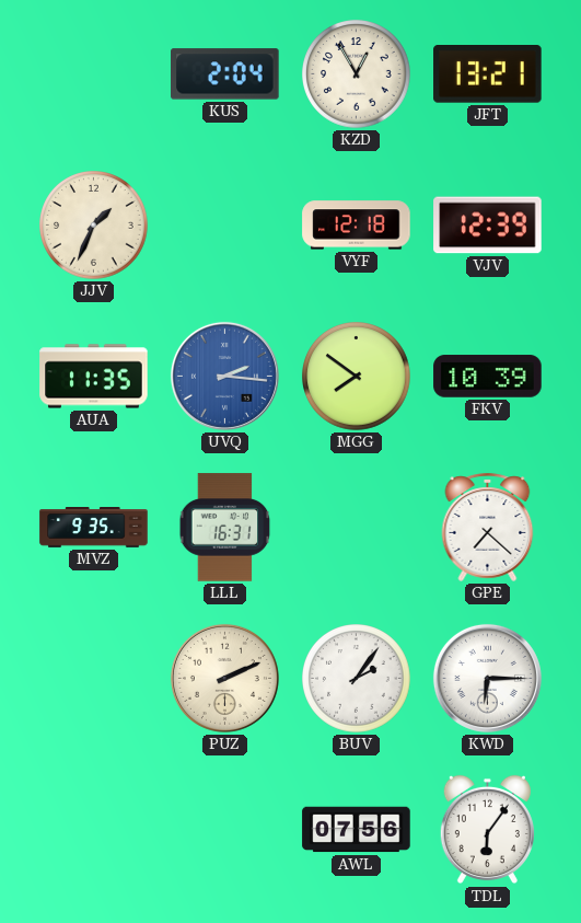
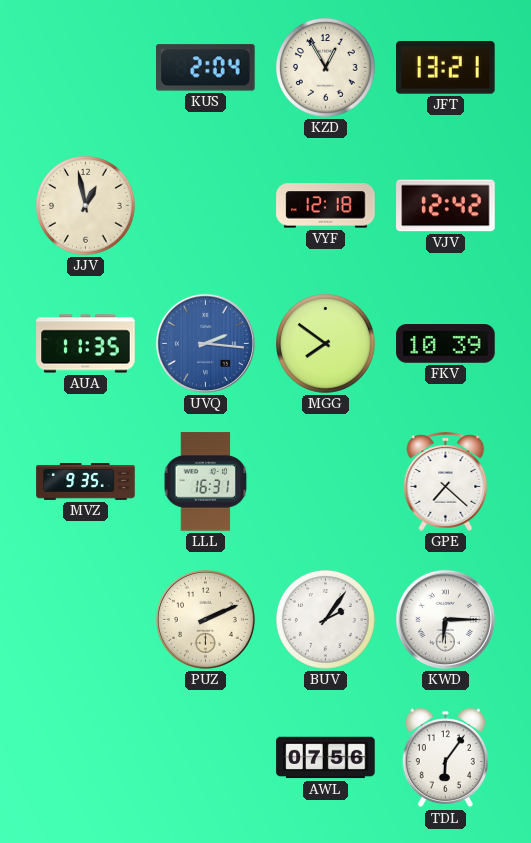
JJV: 1:34 -> 12:58
VJV: 12:39 -> 12:42
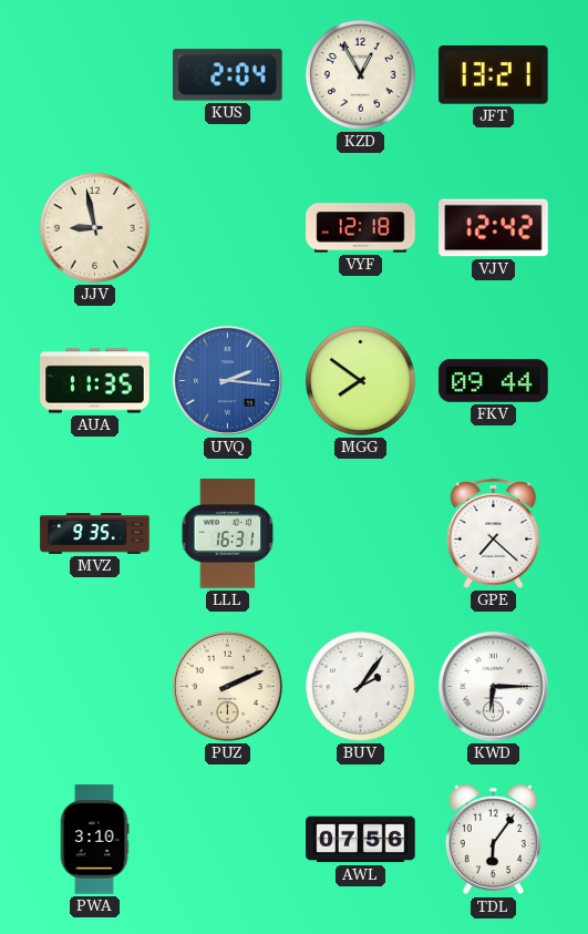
JJV: 12:58 -> 8:58
FKV: 10:39 -> 09:44
PWA: none -> 3:10
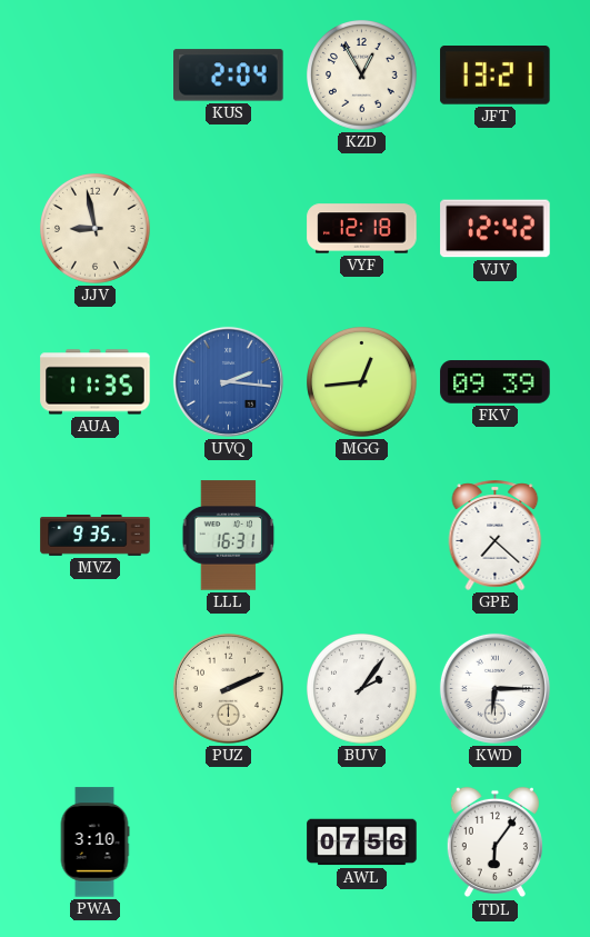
MGG: 7:51 -> 12:44
FKV: 09:44 -> 09:39
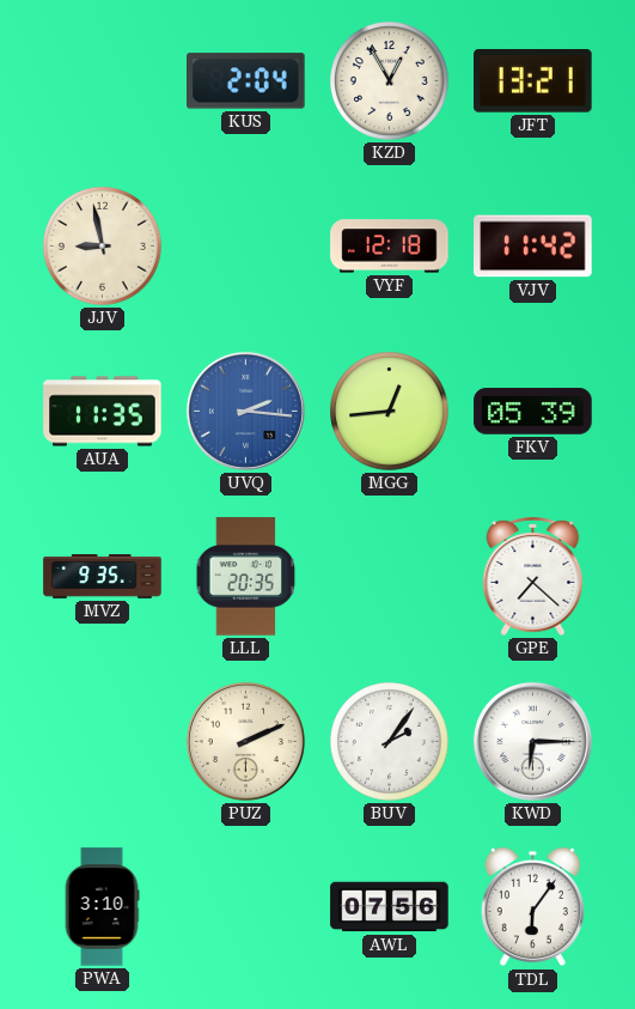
VJV: 12:42 -> 11:42
FKV: 09:39 -> 05:39
LLL: 16:31 -> 20:35
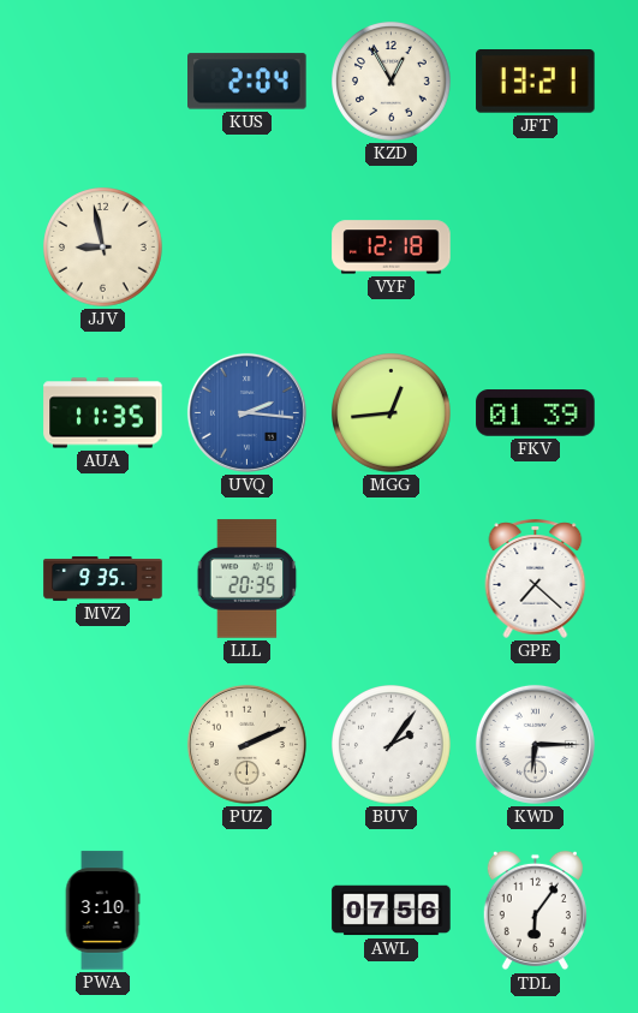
VJV: 11:42 -> none
FKV: 05:39 -> 01:39
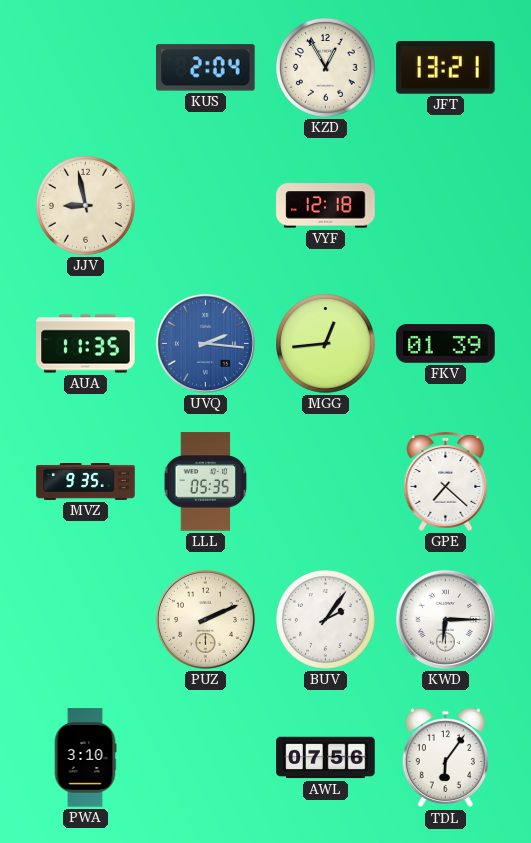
LLL: 20:35 -> 05:35
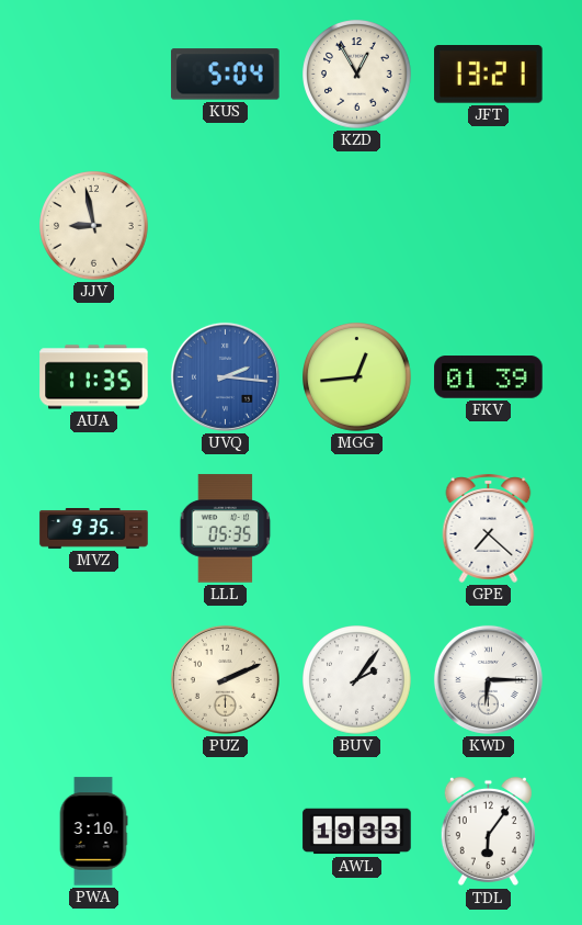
KUS: 2:04 -> 5:04
VYF: 12:18 -> none
AWL: 07:56 -> 19:33
